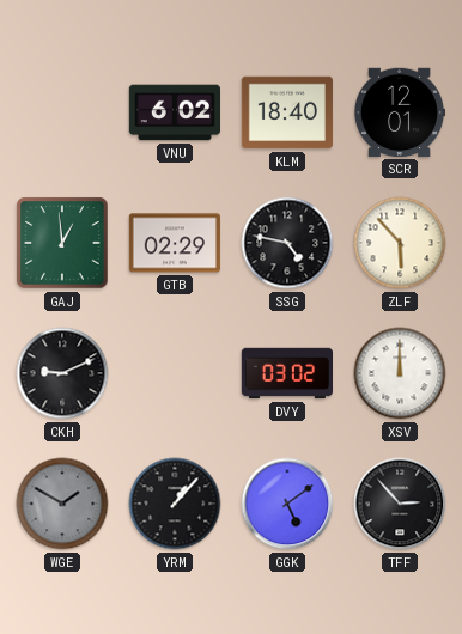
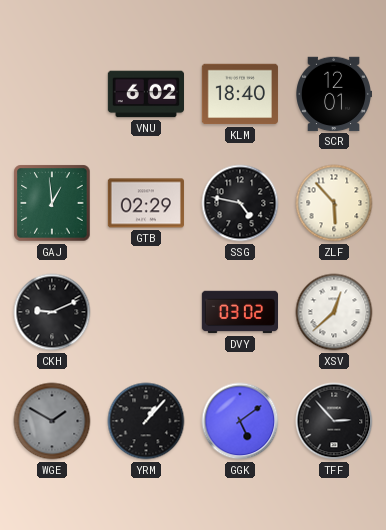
XSV: 12:00 -> 12:38
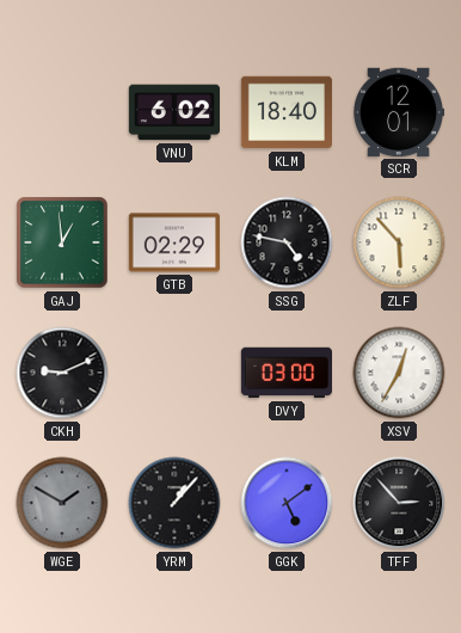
DVY: 03:02 -> 03:00
XSV: 12:38 -> 12:35
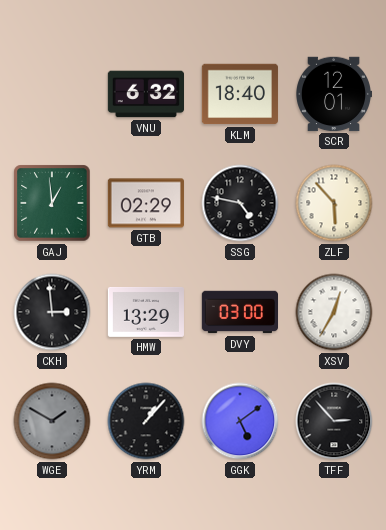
VNU: 6:02 -> 6:32
CKH: 9:11 -> 2:59
HMW: none -> 13:29
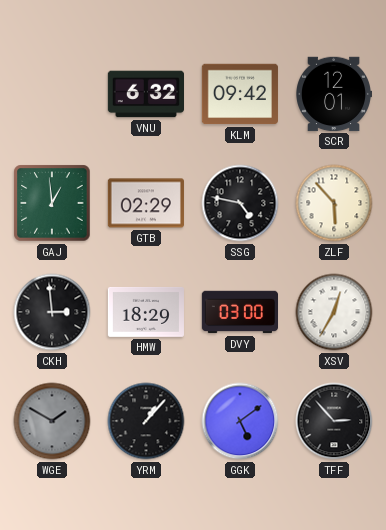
KLM: 18:40 -> 09:42
HMW: 13:29 -> 18:29
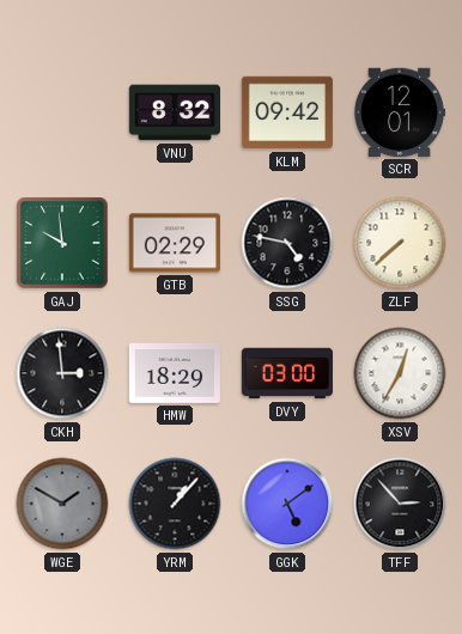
VNU: 6:32 -> 8:32
GAJ: 12:59 -> 9:59
ZLF: 5:53 -> 7:38
